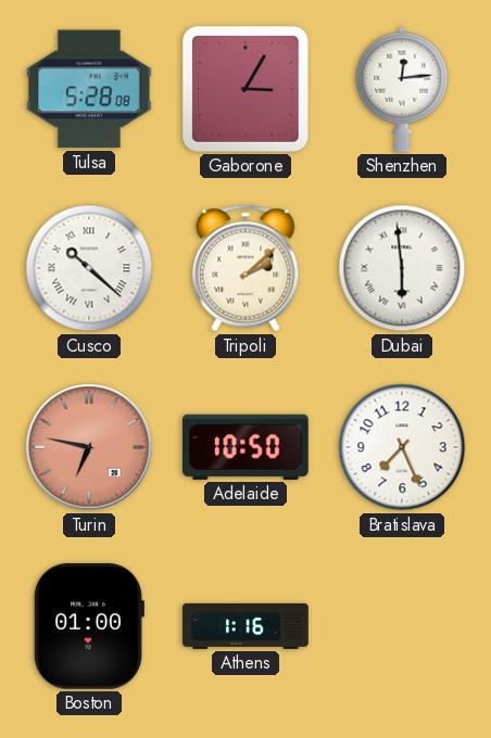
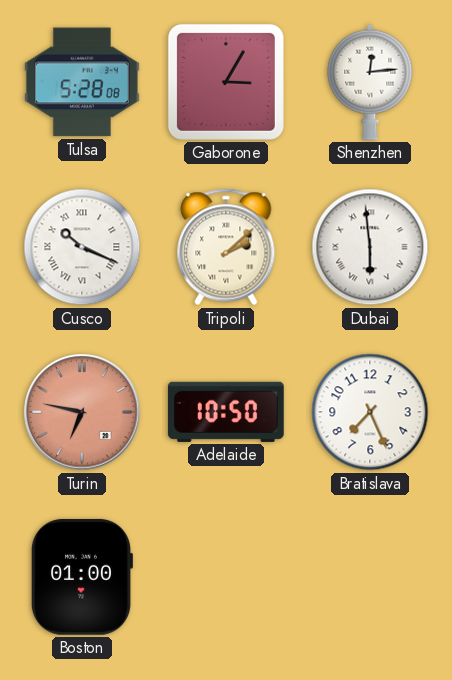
Cusco: 10:22 -> 10:19
Athens: 1:16 -> none
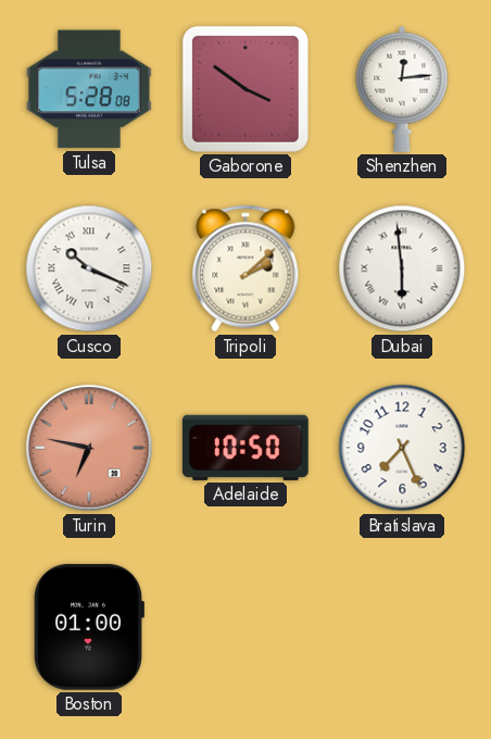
Gaborone: 3:05 -> 3:51
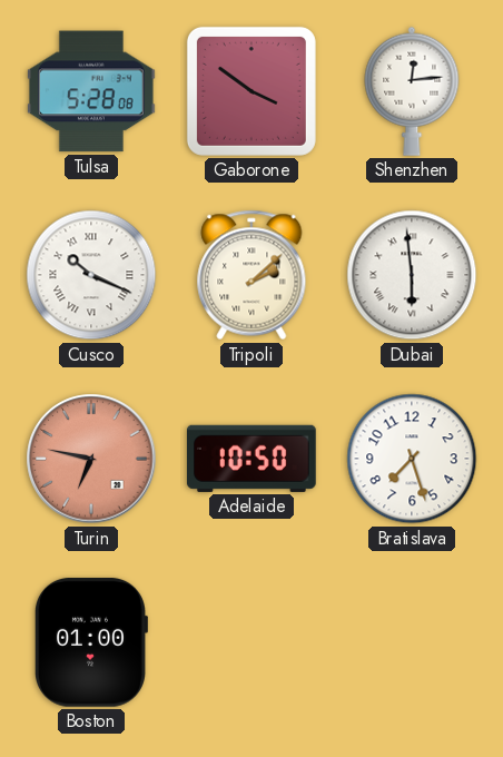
Bratislava: 7:26 -> 7:27
